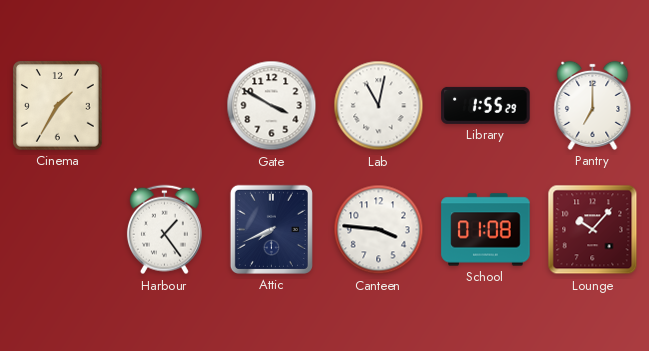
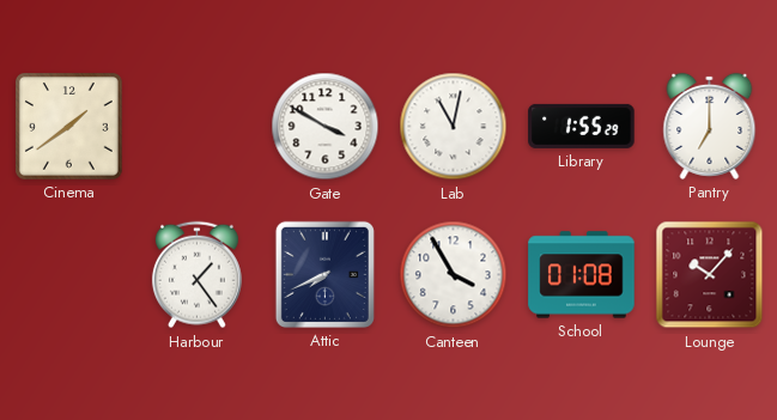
Cinema: 1:35 -> 1:39
Canteen: 3:46 -> 3:55
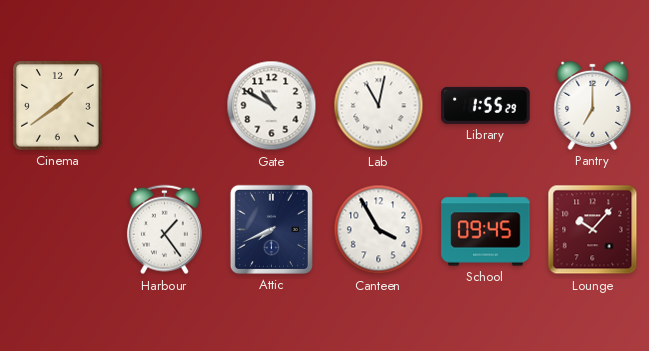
Gate: 3:50 -> 10:50
School: 01:08 -> 09:45
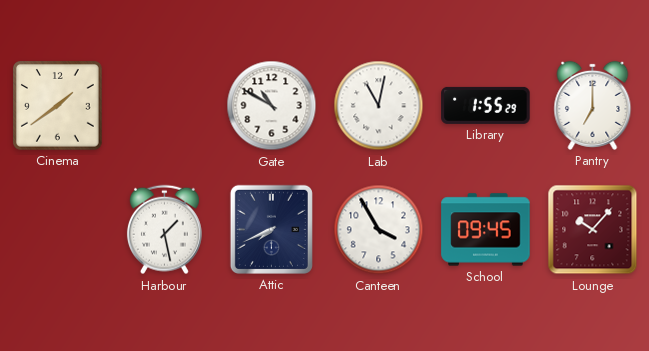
Harbour: 1:24 -> 1:28
